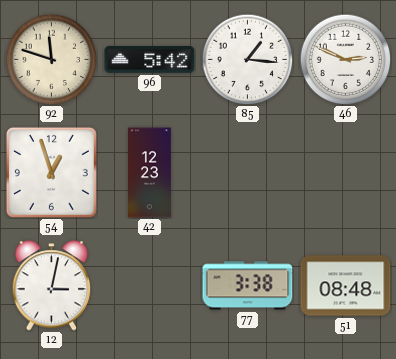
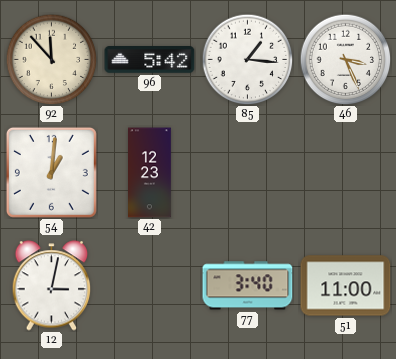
92: 11:48 -> 11:53
46: 2:49 -> 3:26
54: 12:57 -> 1:01
77: 3:38 -> 3:40
51: 08:48 -> 11:00
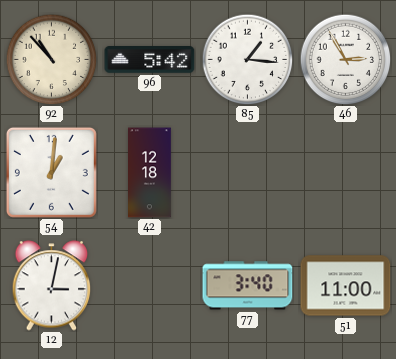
92: 11:53 -> 10:53
46: 3:26 -> 2:55
42: 12:23 -> 12:18
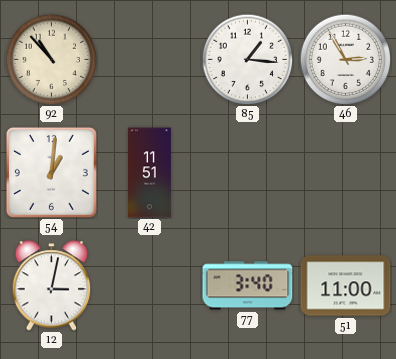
96: 5:42 -> none
42: 12:18 -> 11:51
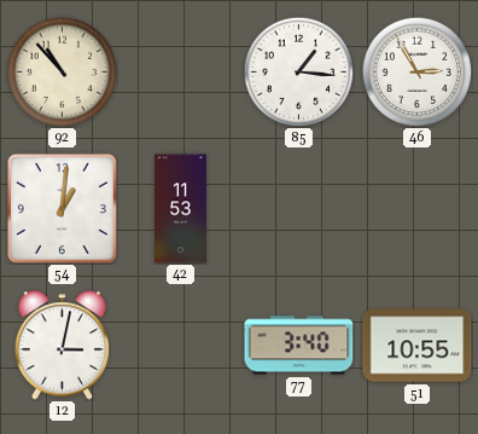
42: 11:51 -> 11:53
51: 11:00 -> 10:55
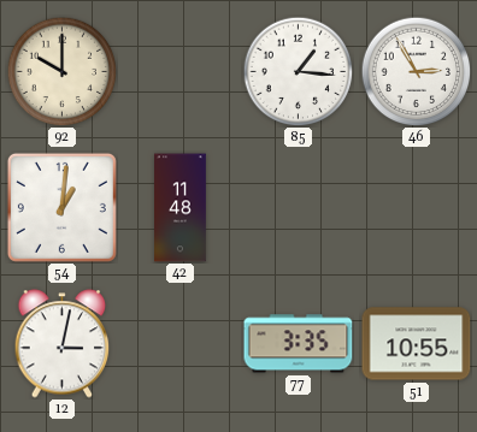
92: 10:53 -> 10:00
42: 11:53 -> 11:48
77: 3:40 -> 3:35
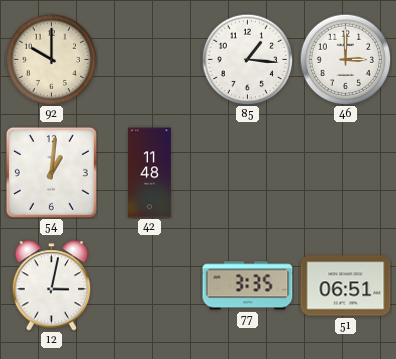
46: 2:55 -> 3:00
51: 10:55 -> 06:51
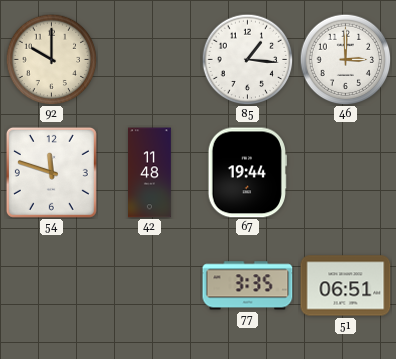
54: 1:01 -> 11:48
67: none -> 19:44
12: 3:02 -> none
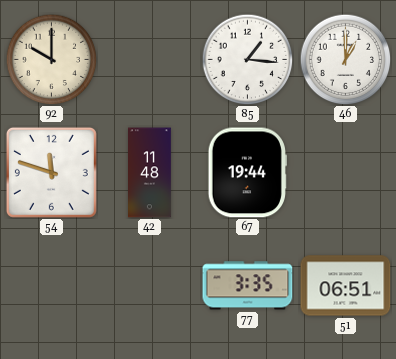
46: 3:00 -> 1:00
